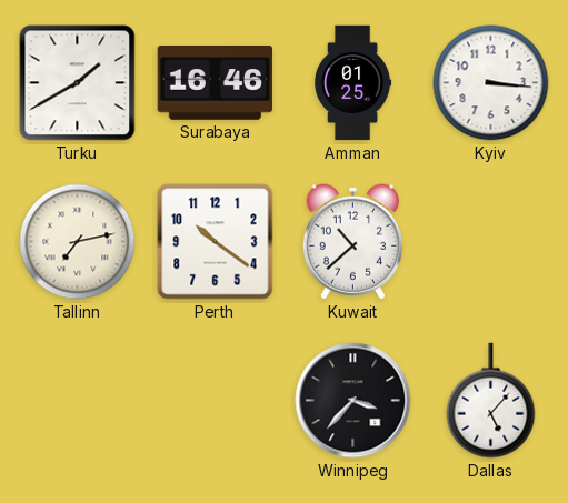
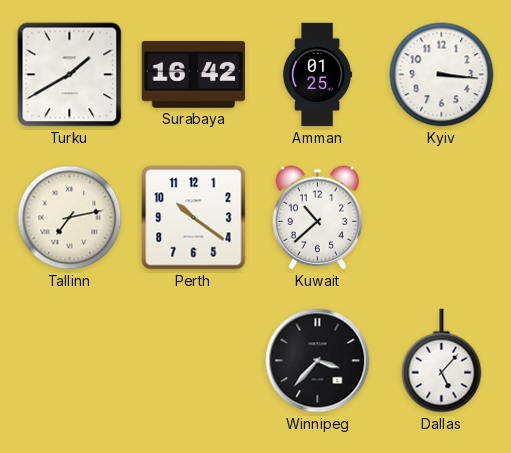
Surabaya: 16:46 -> 16:42
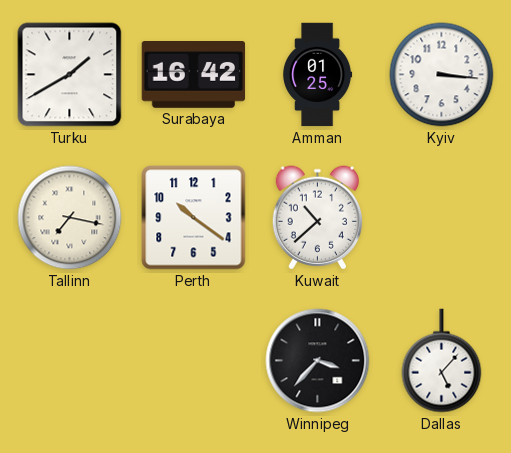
Tallinn: 7:13 -> 7:17
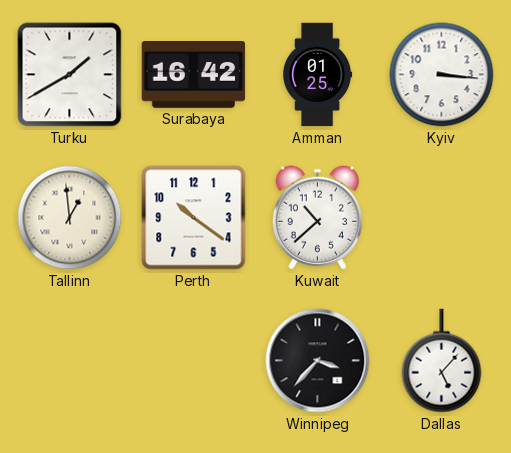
Tallinn: 7:17 -> 12:59
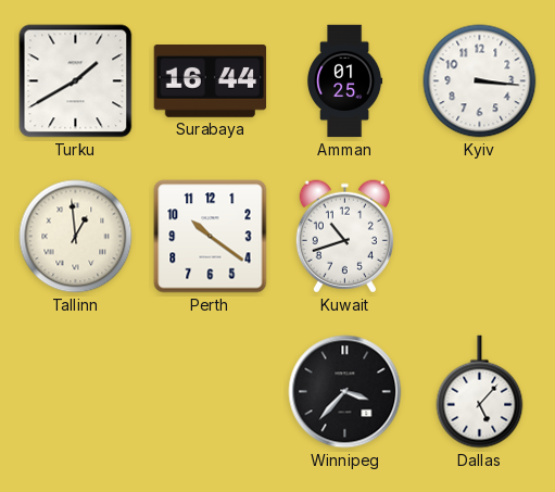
Surabaya: 16:42 -> 16:44
Kuwait: 10:38 -> 10:42
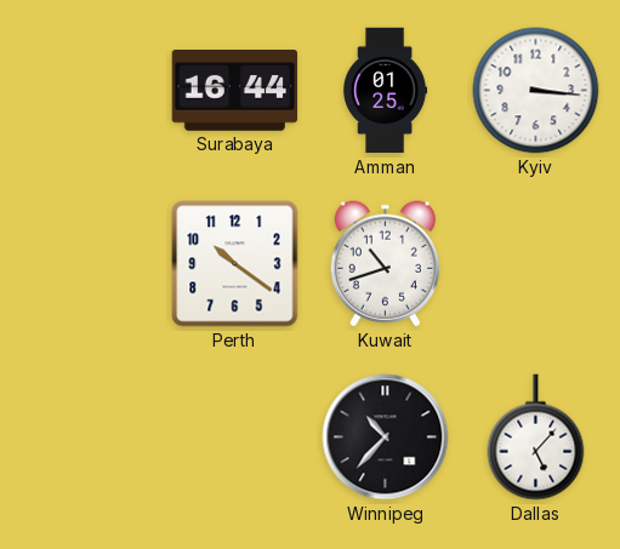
Turku: 1:40 -> none
Tallinn: 12:59 -> none
Winnipeg: 3:37 -> 10:37
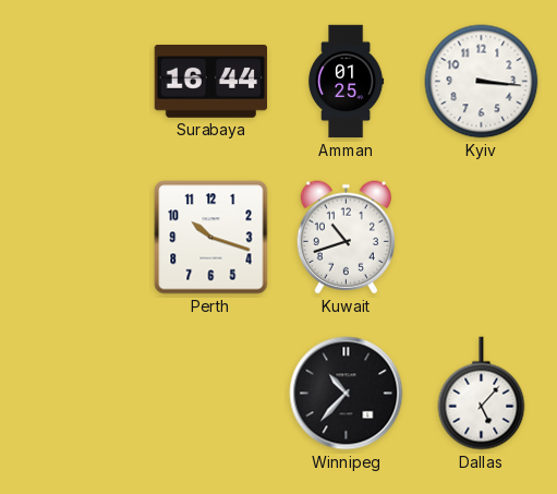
Perth: 10:21 -> 10:18
